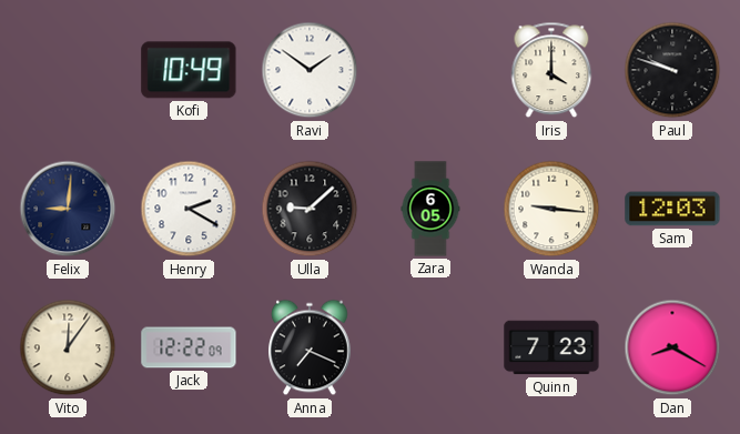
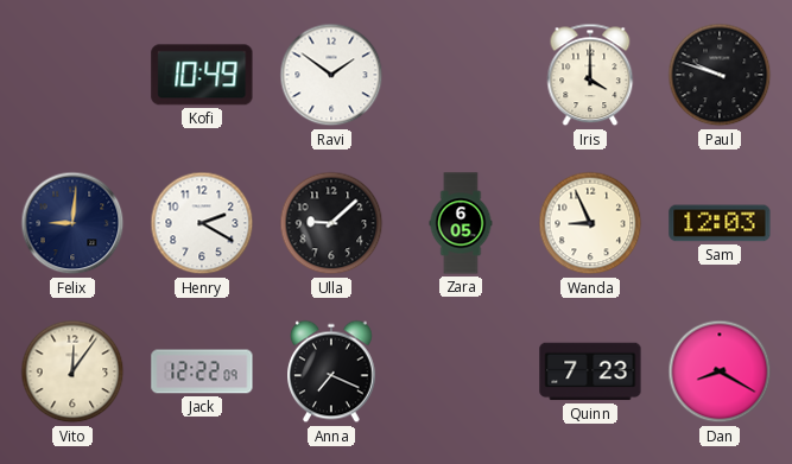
Wanda: 9:16 -> 8:56
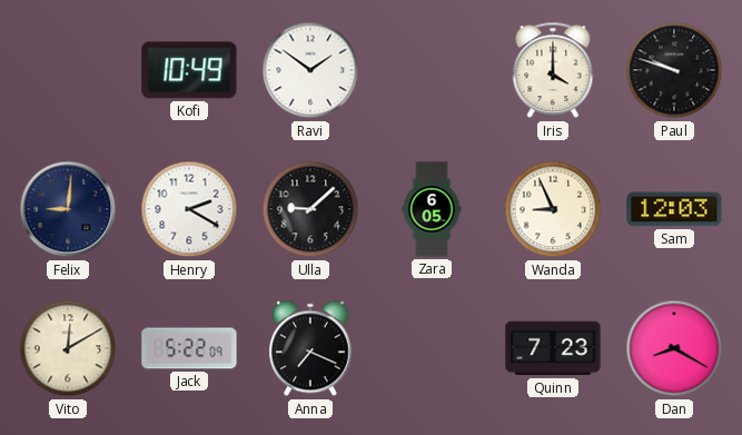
Vito: 12:06 -> 12:10
Jack: 12:22 -> 5:22
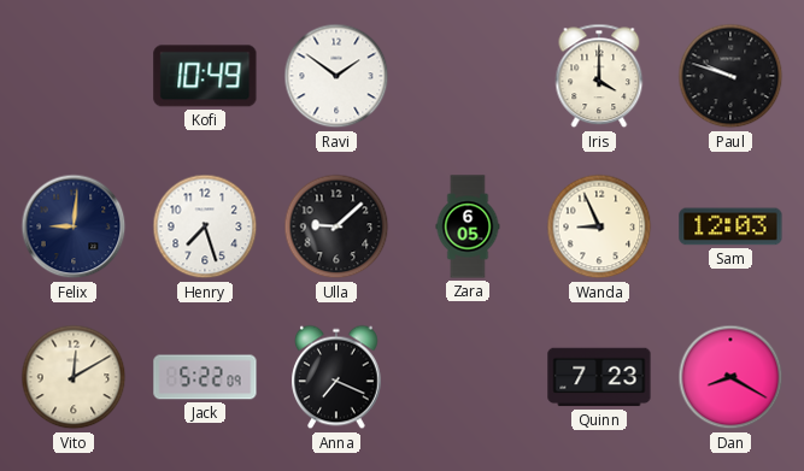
Henry: 2:20 -> 7:27
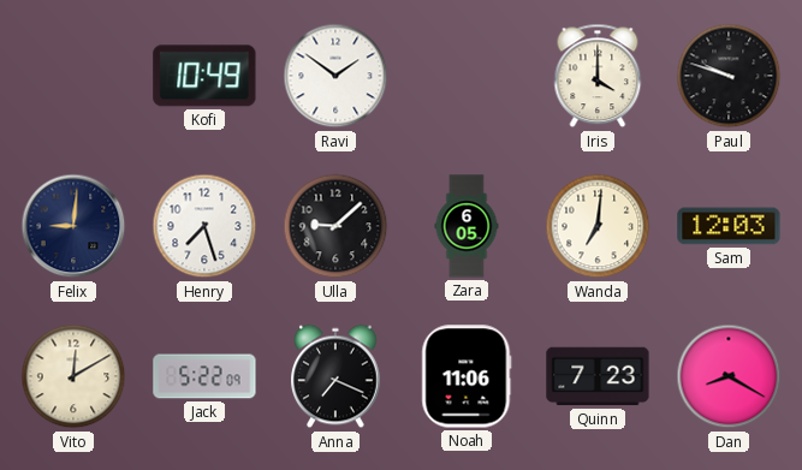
Wanda: 8:56 -> 7:01
Noah: none -> 11:06
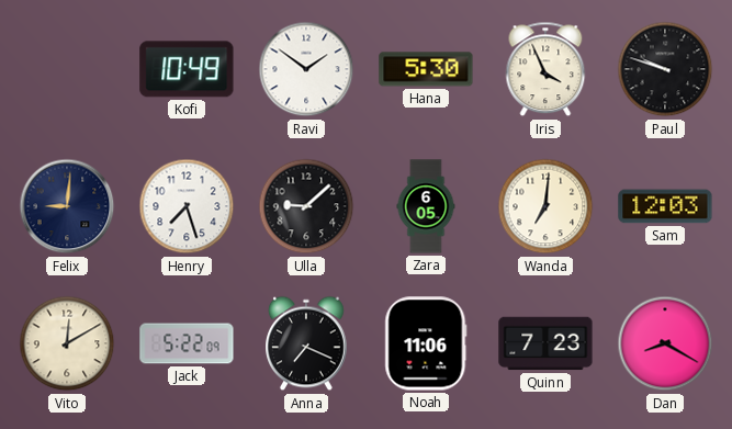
Hana: none -> 5:30
Iris: 4:00 -> 3:56
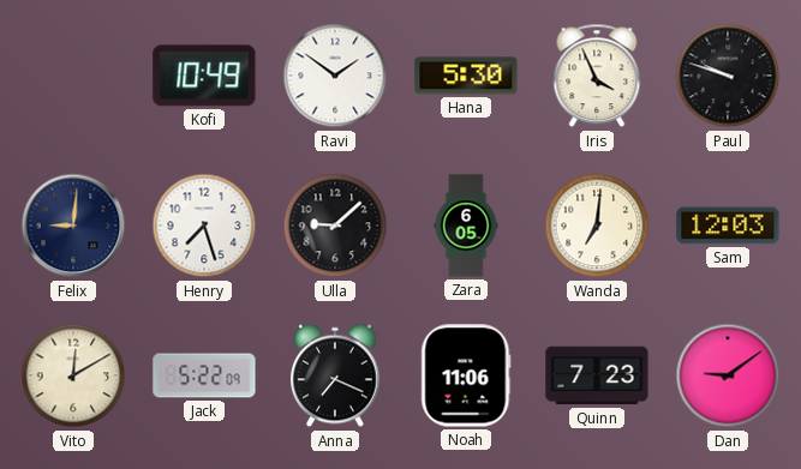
Dan: 8:20 -> 9:09
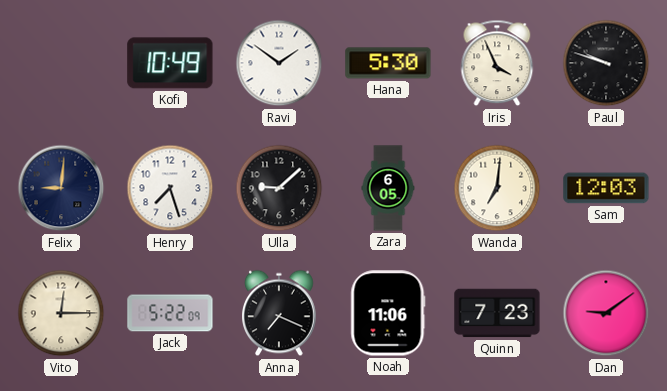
Vito: 12:10 -> 12:15
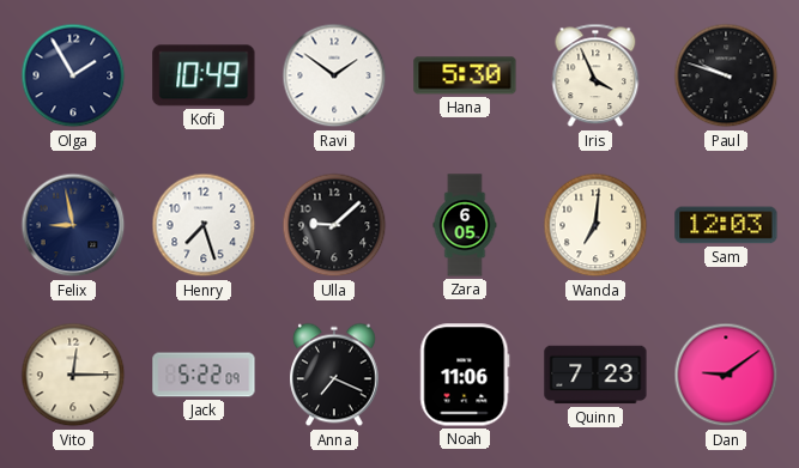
Olga: none -> 1:55
Felix: 9:01 -> 8:58
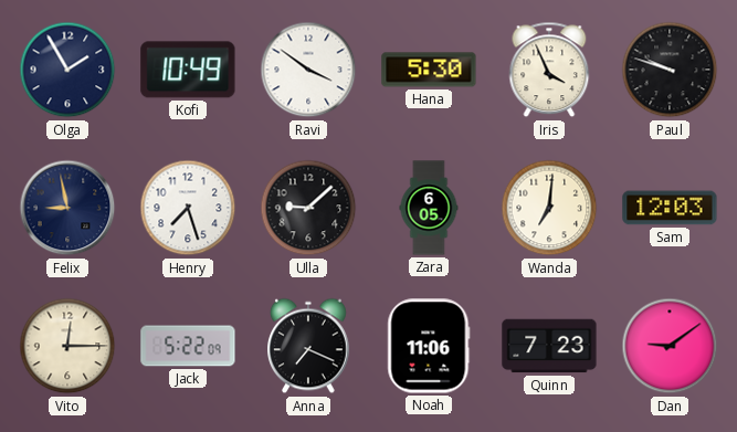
Ravi: 1:51 -> 3:51
